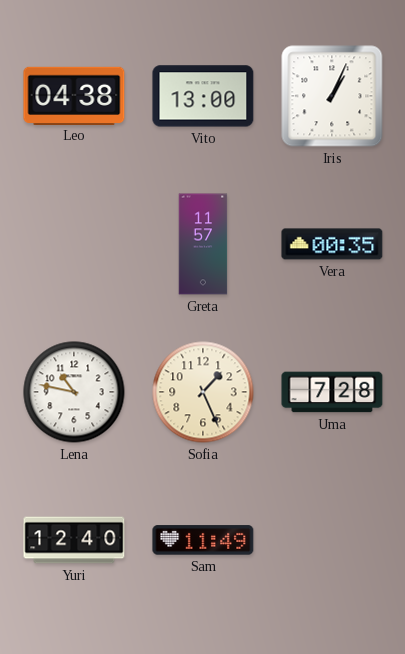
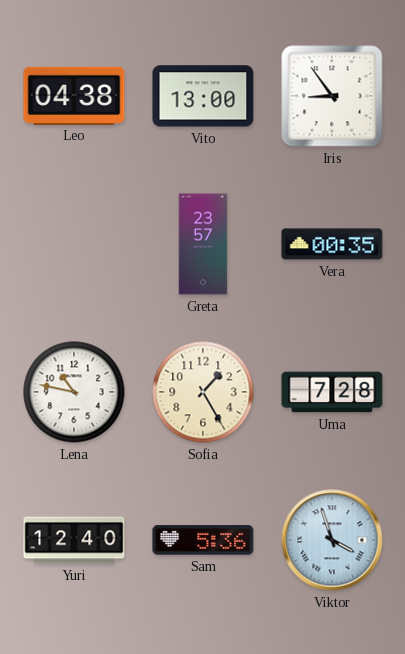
Iris: 1:04 -> 8:54
Greta: 11:57 -> 23:57
Sofia: 1:26 -> 1:25
Sam: 11:49 -> 5:36
Viktor: none -> 3:57
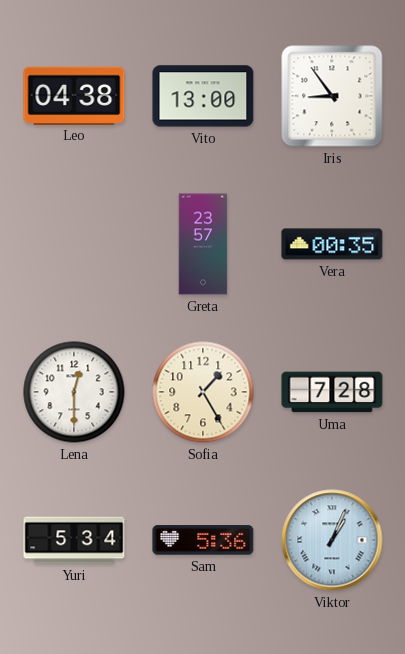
Lena: 10:47 -> 12:30
Yuri: 12:40 -> 5:34
Viktor: 3:57 -> 1:04
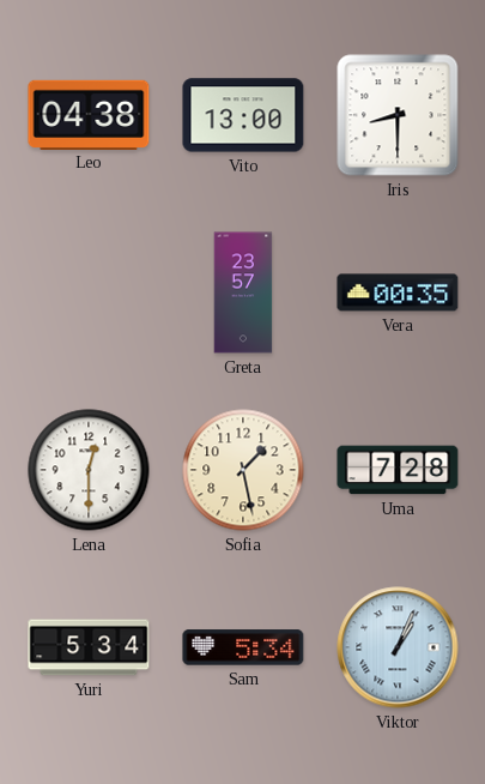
Iris: 8:54 -> 8:30
Sofia: 1:25 -> 1:28
Sam: 5:36 -> 5:34
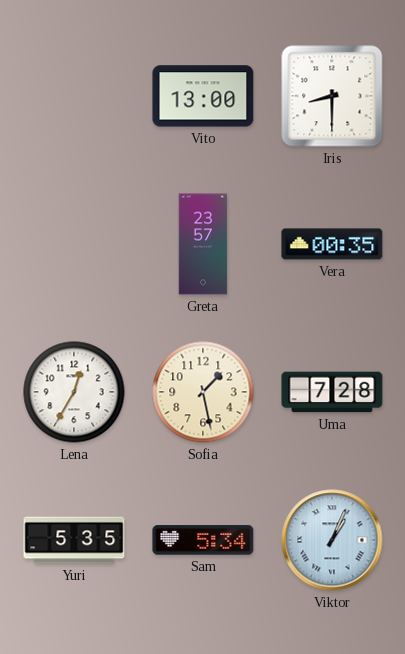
Leo: 04:38 -> none
Lena: 12:30 -> 12:35
Yuri: 5:34 -> 5:35
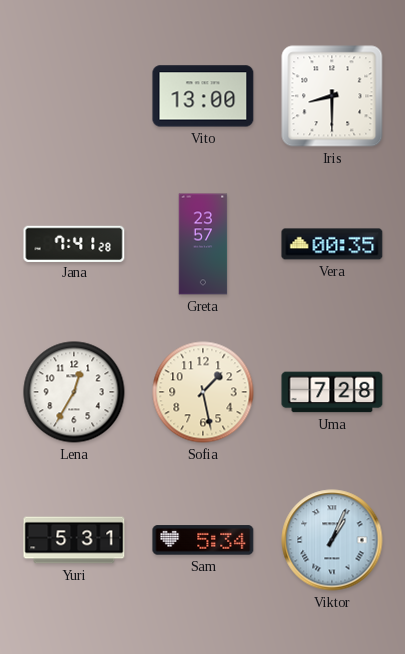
Jana: none -> 7:41
Yuri: 5:35 -> 5:31
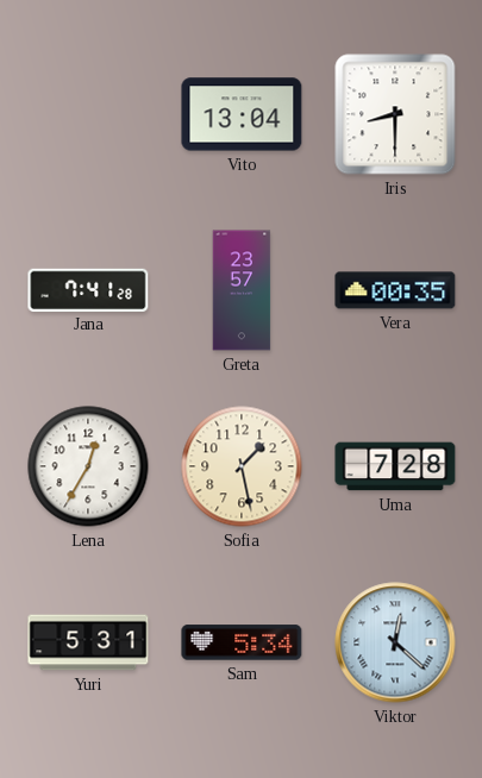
Vito: 13:00 -> 13:04
Viktor: 1:04 -> 12:22
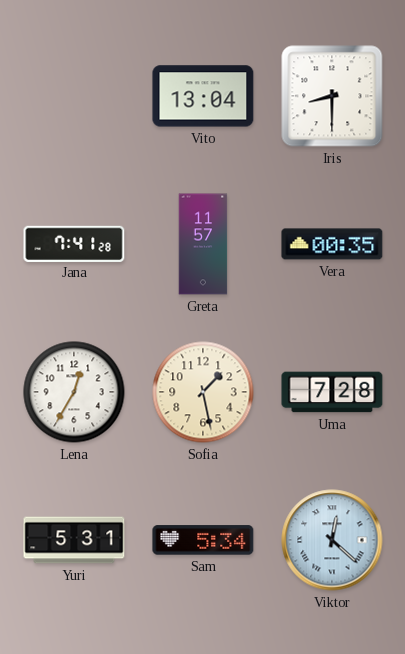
Greta: 23:57 -> 11:57
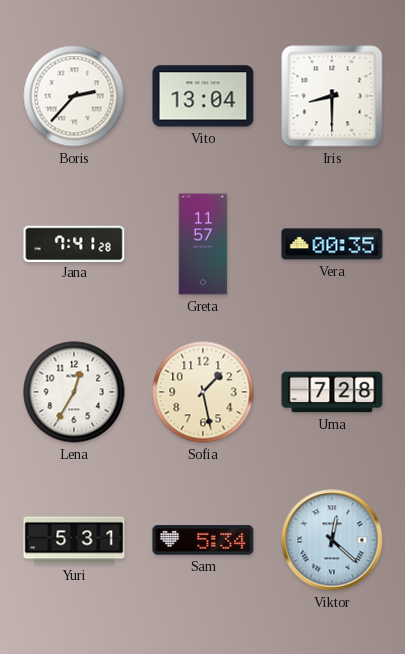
Boris: none -> 2:37
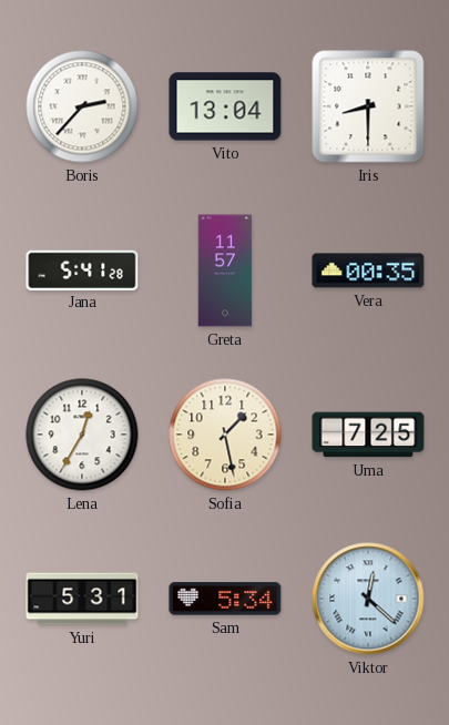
Jana: 7:41 -> 5:41
Uma: 7:28 -> 7:25
